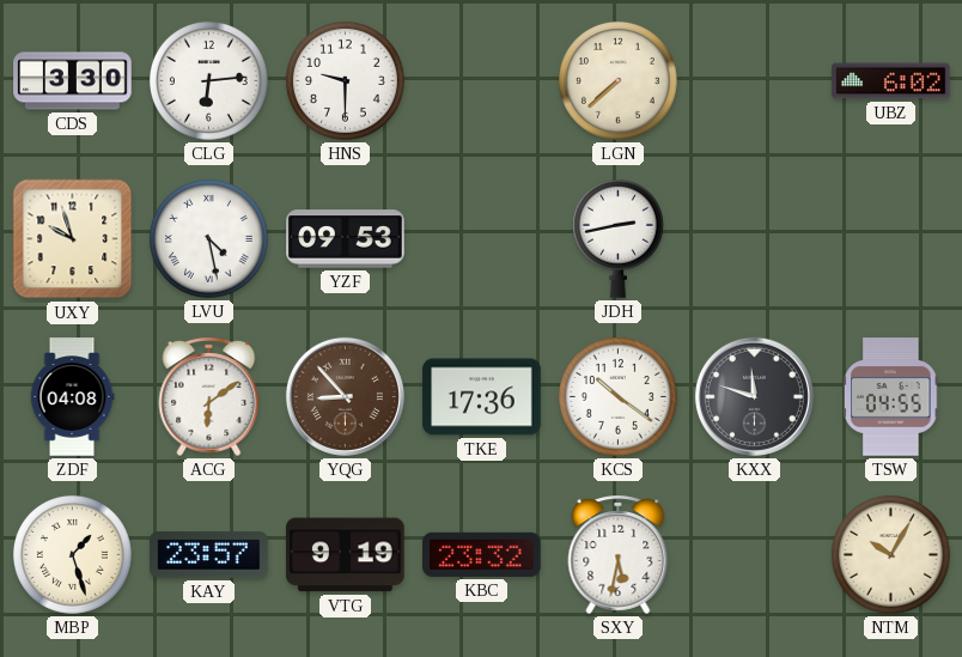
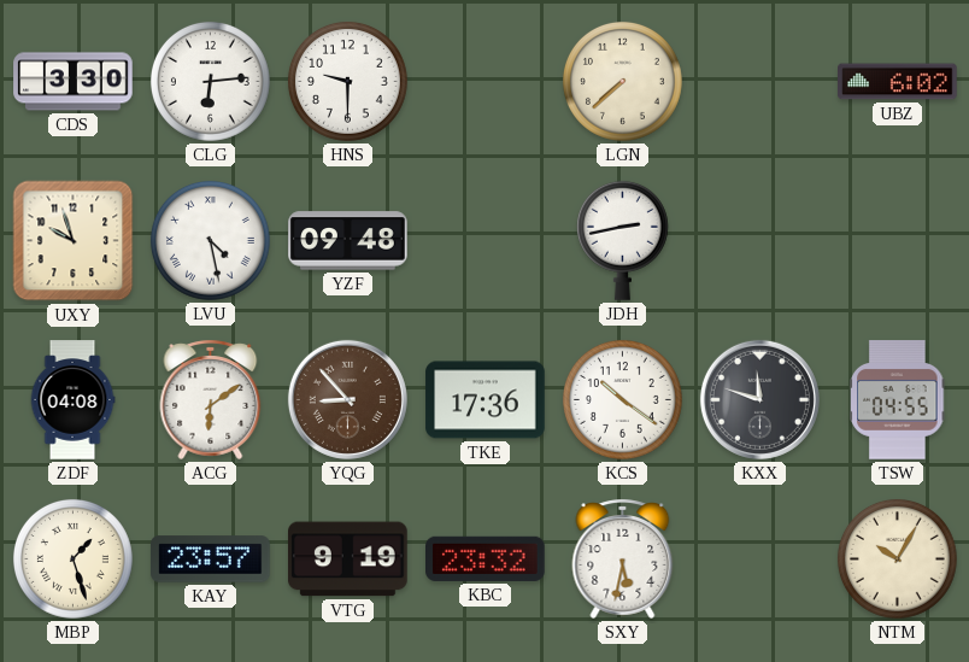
YZF: 09:53 -> 09:48
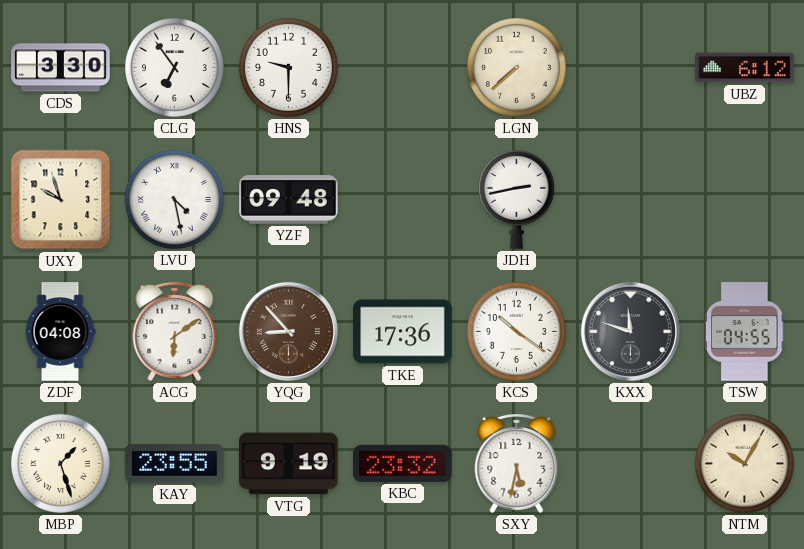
CLG: 6:14 -> 6:54
UBZ: 6:02 -> 6:12
KAY: 23:57 -> 23:55
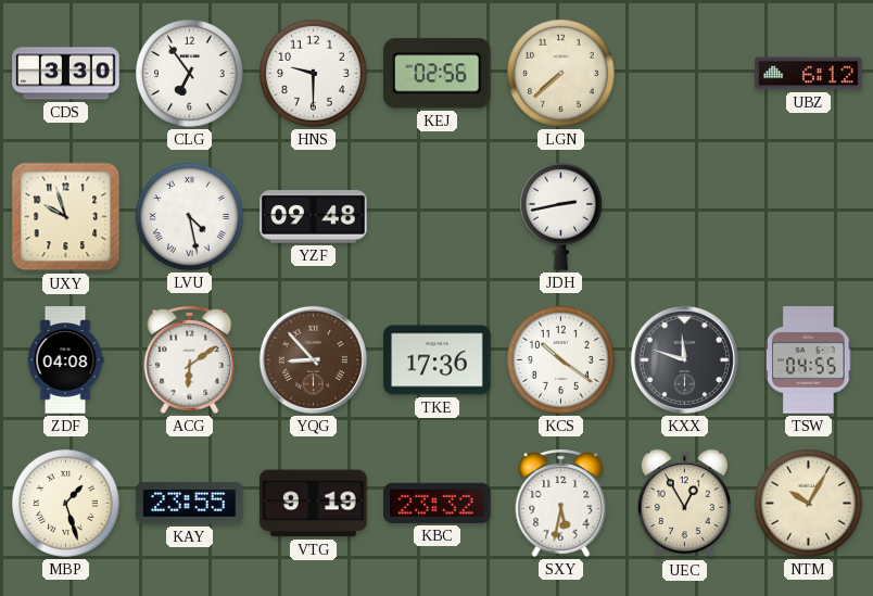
KEJ: none -> 02:56
UEC: none -> 12:55
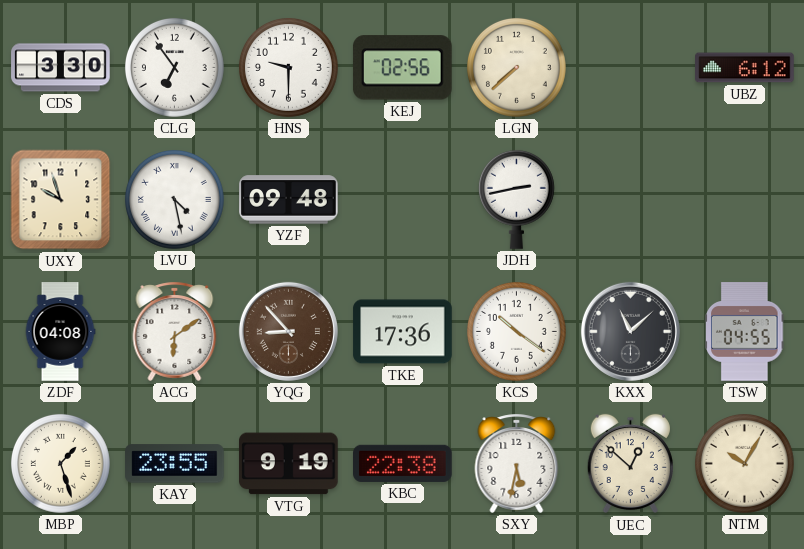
KXX: 11:48 -> 11:08
KBC: 23:32 -> 22:38
UEC: 12:55 -> 12:52
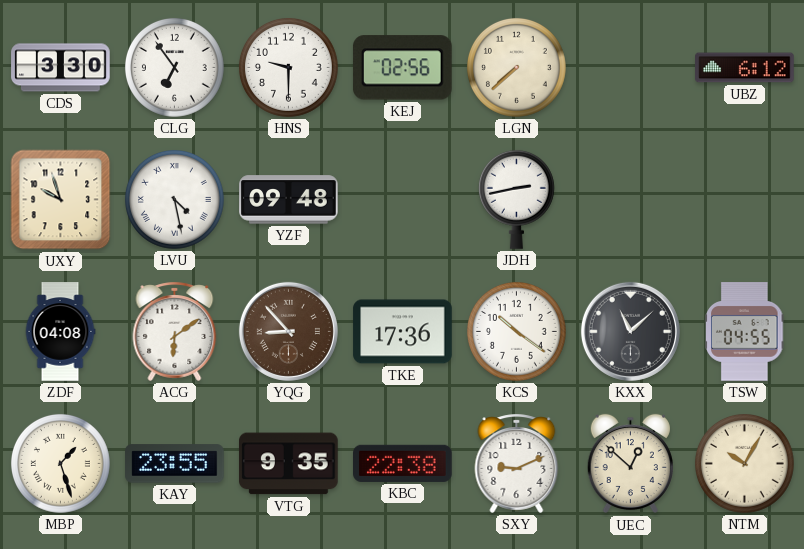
VTG: 9:19 -> 9:35
SXY: 5:32 -> 9:11
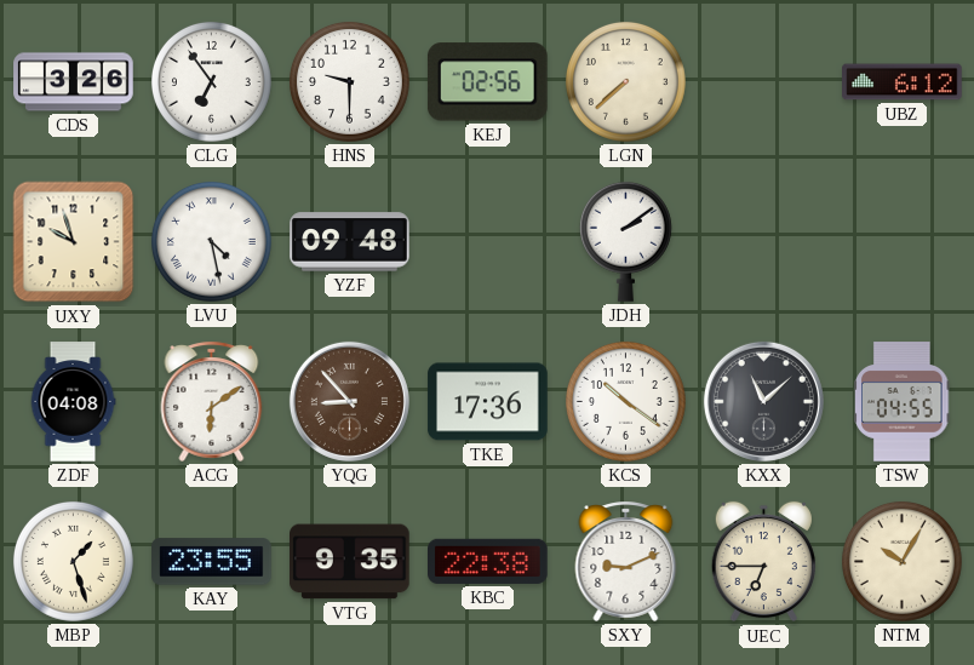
CDS: 3:30 -> 3:26
JDH: 2:43 -> 2:09
UEC: 12:52 -> 6:45
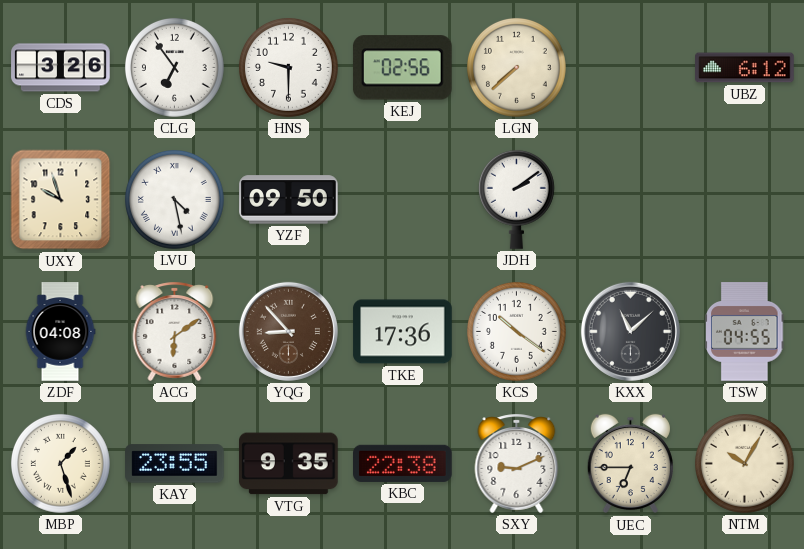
YZF: 09:48 -> 09:50
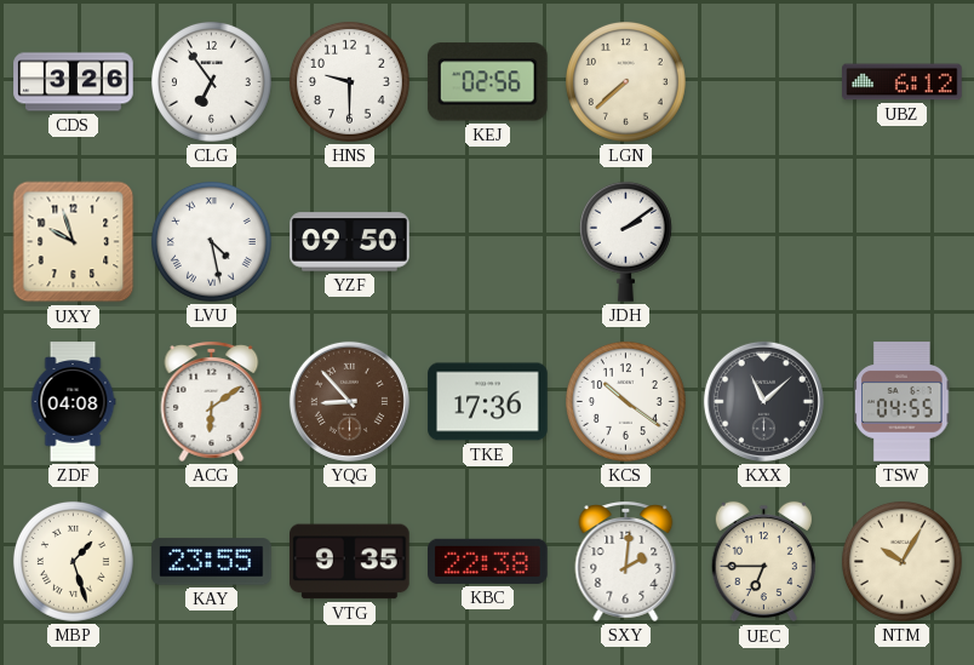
SXY: 9:11 -> 2:01
